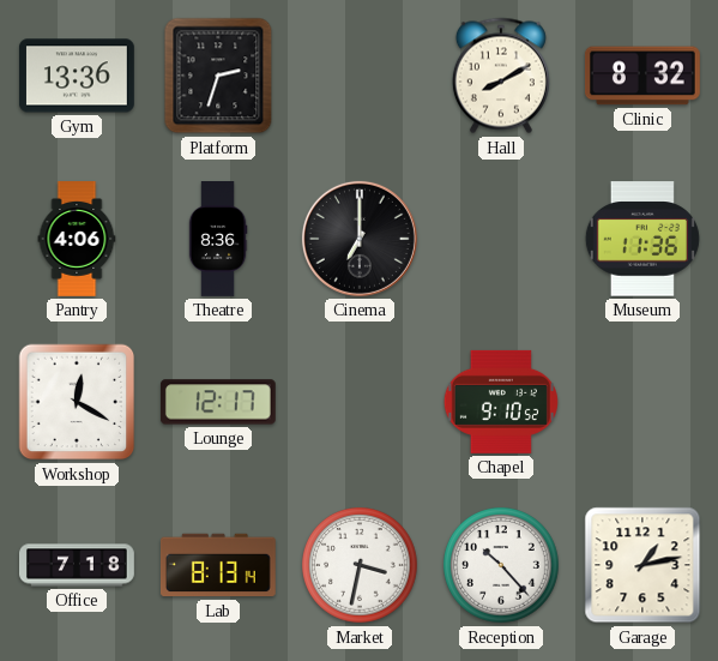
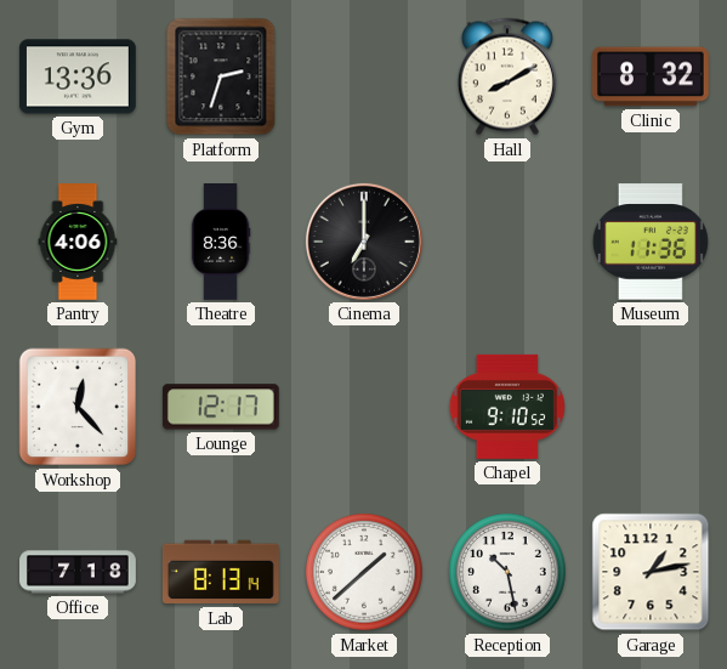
Workshop: 12:20 -> 12:23
Market: 3:32 -> 1:38
Reception: 10:23 -> 10:28
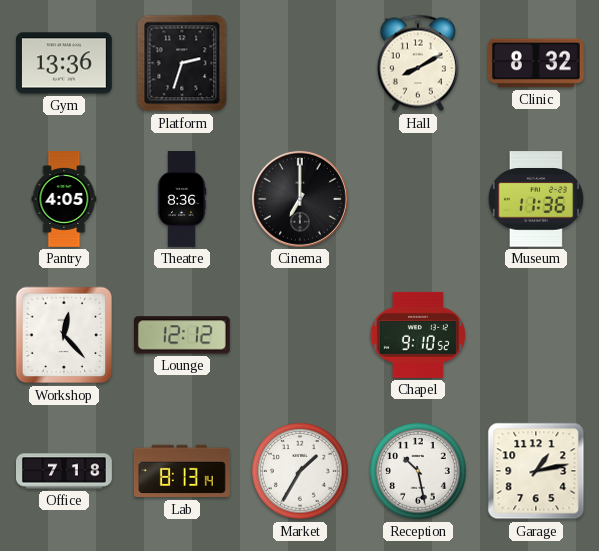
Pantry: 4:06 -> 4:05
Lounge: 12:17 -> 12:12
Market: 1:38 -> 1:35
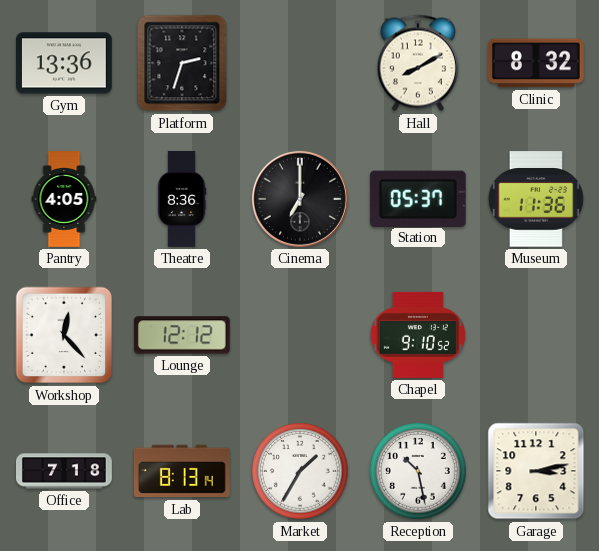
Station: none -> 05:37
Garage: 1:13 -> 3:13
